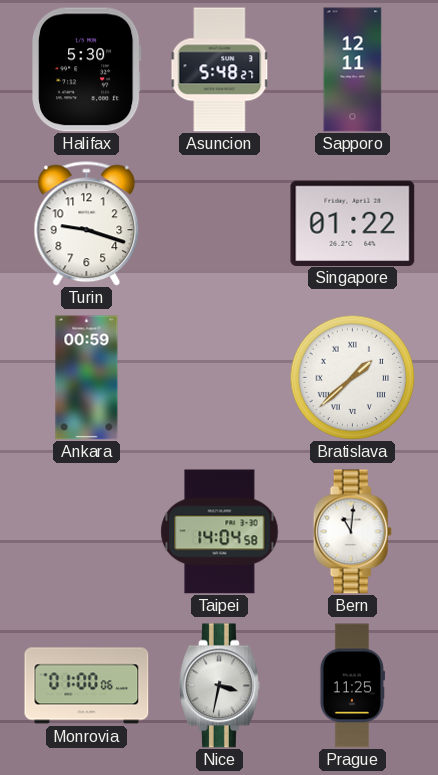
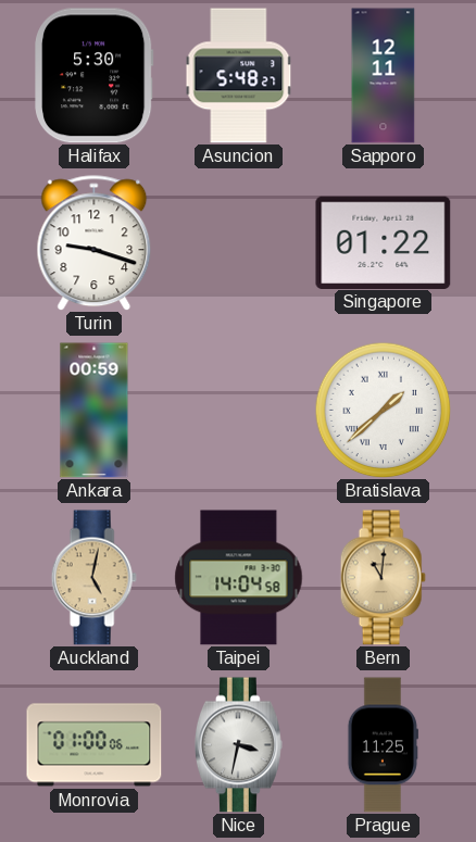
Auckland: none -> 5:02
Bern dial: white -> champagne
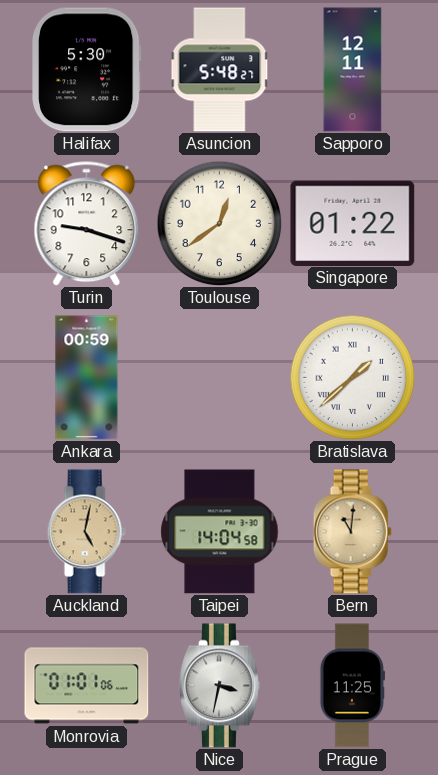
Toulouse: none -> 12:39
Monrovia: 01:00 -> 01:01
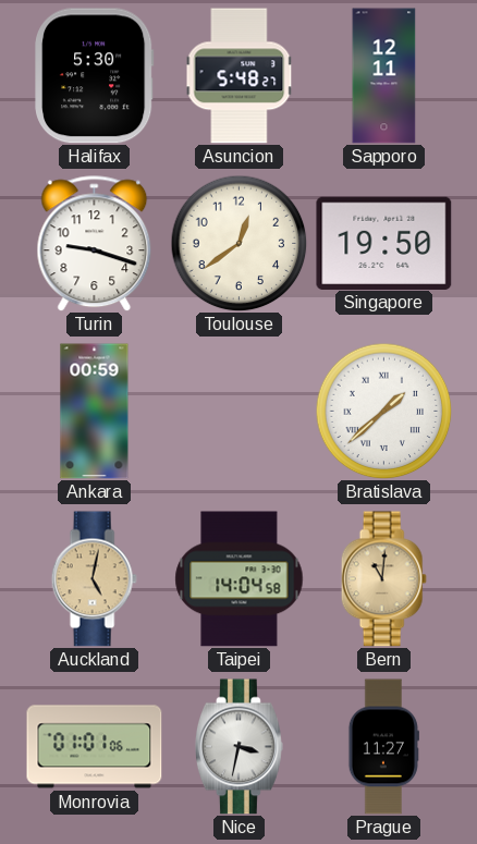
Singapore: 01:22 -> 19:50
Prague: 11:25 -> 11:27
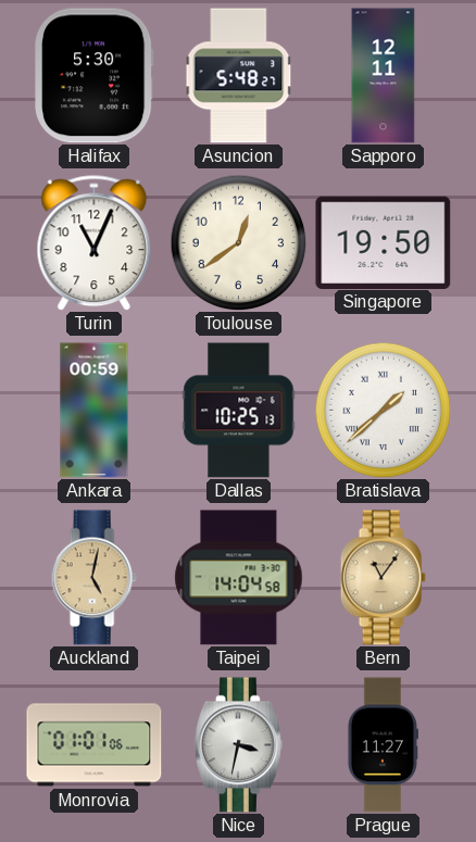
Turin: 9:18 -> 11:04
Dallas: none -> 10:25
Bern: 11:01 -> 11:06
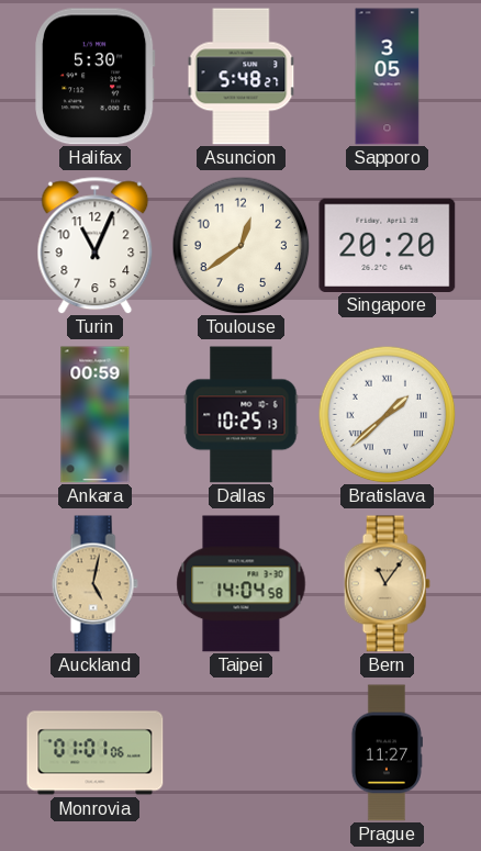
Sapporo: 12:11 -> 3:05
Singapore: 19:50 -> 20:20
Nice: 3:32 -> none
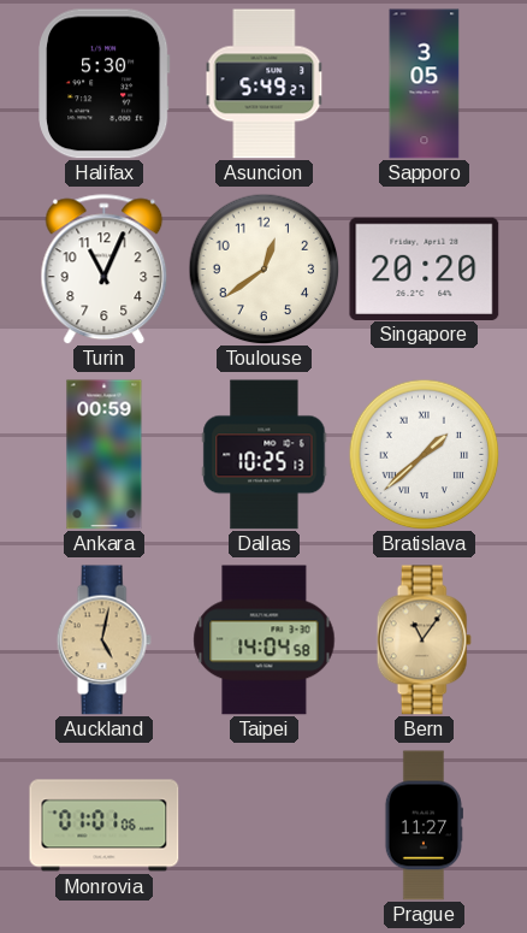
Asuncion: 5:48 -> 5:49
